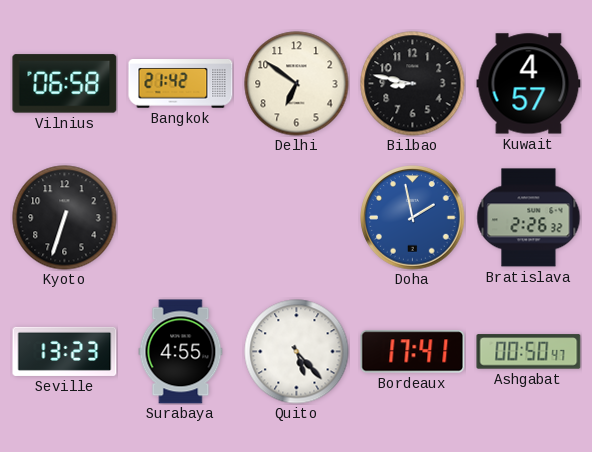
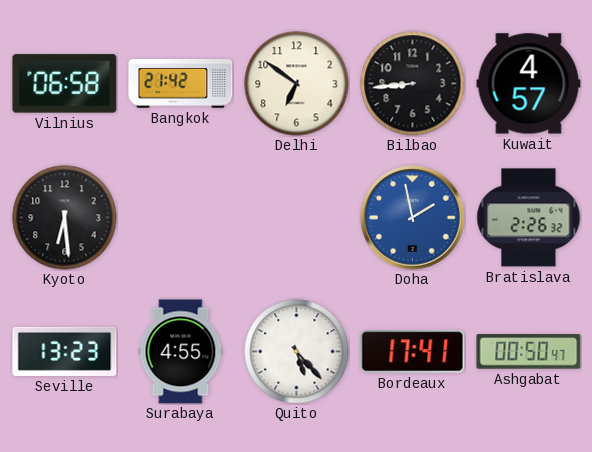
Bilbao: 8:47 -> 8:44
Kyoto: 6:33 -> 6:29
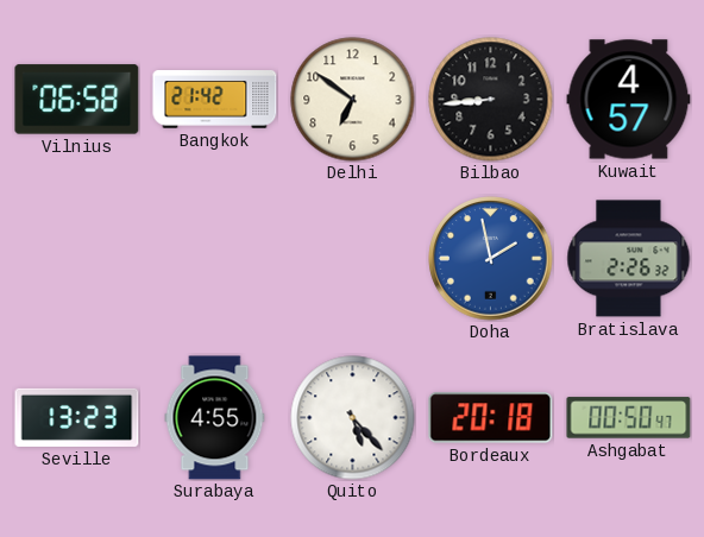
Kyoto: 6:29 -> none
Bordeaux: 17:41 -> 20:18
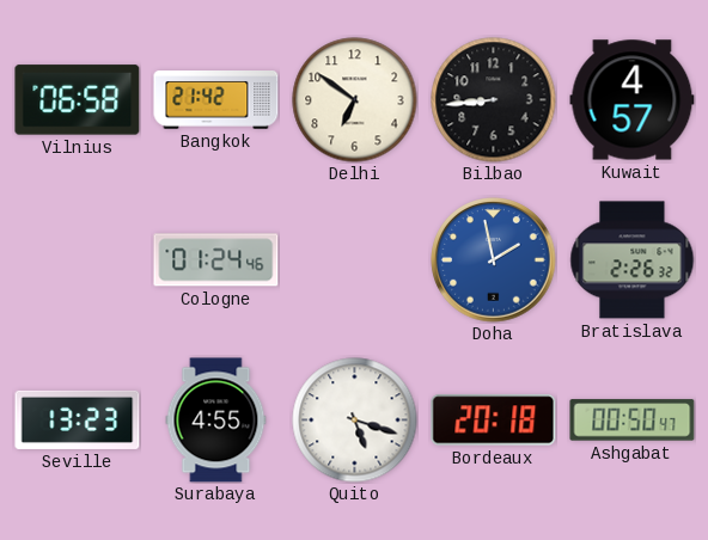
Cologne: none -> 01:24
Quito: 5:23 -> 5:18
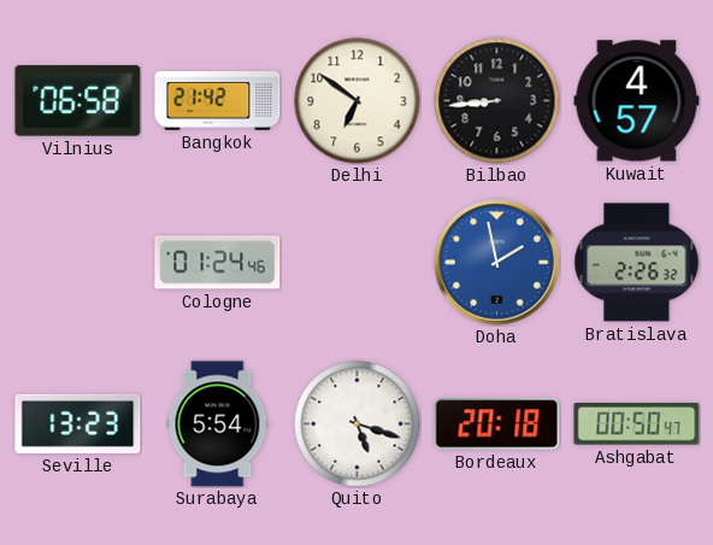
Surabaya: 4:55 -> 5:54
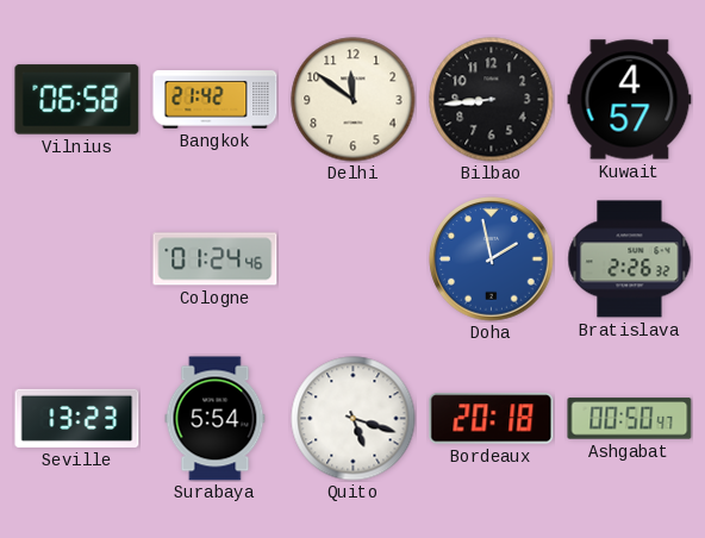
Delhi: 6:51 -> 11:51
